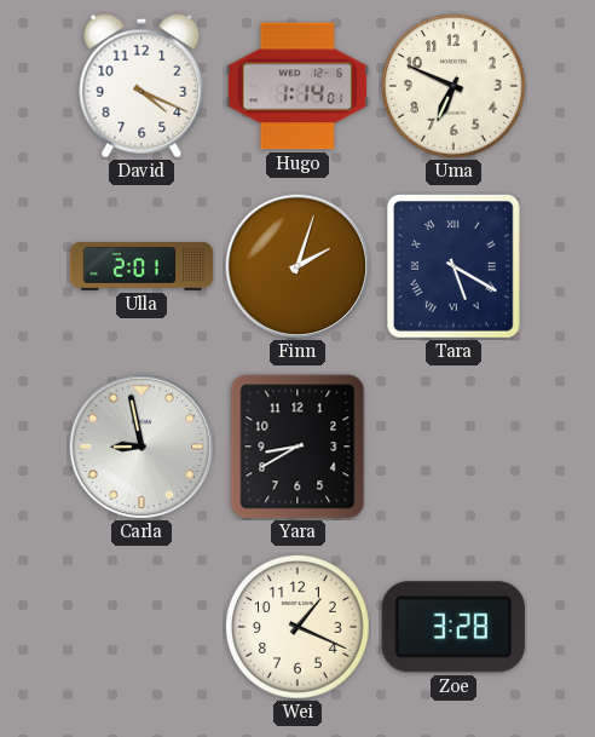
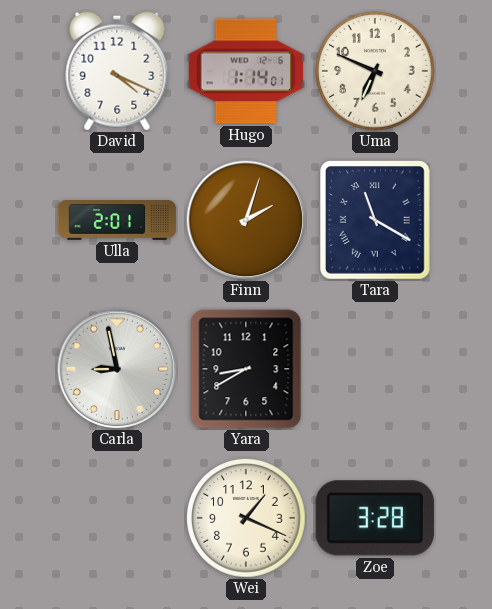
Tara: 5:20 -> 11:20
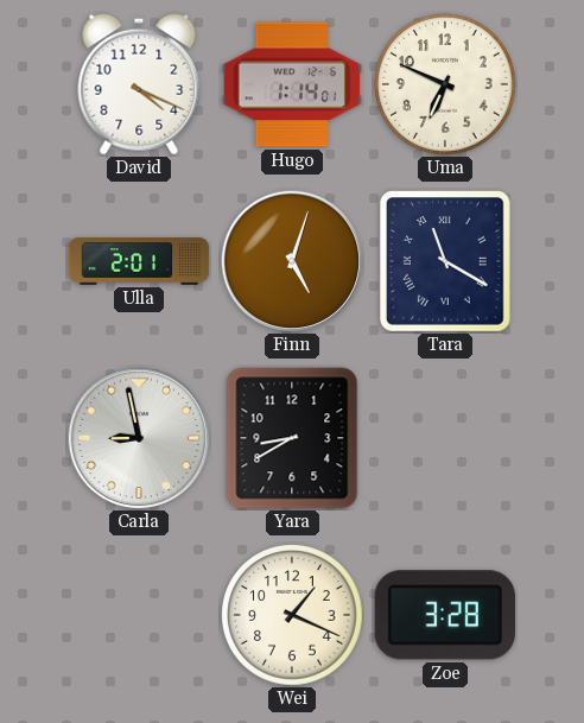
Finn: 2:03 -> 5:03
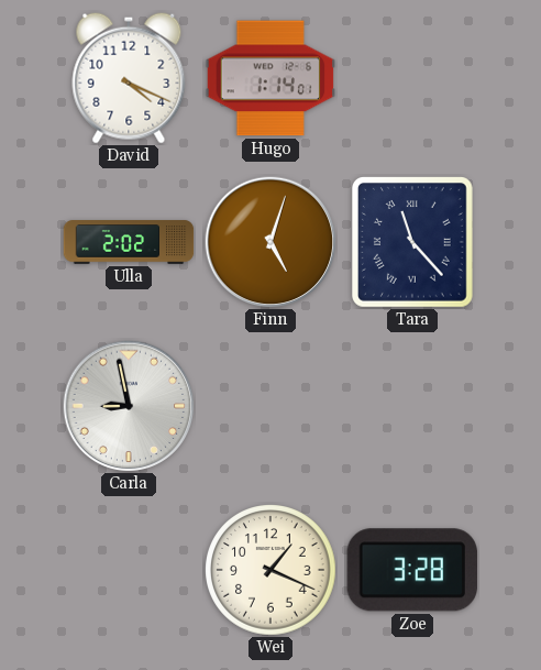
Uma: 6:49 -> none
Ulla: 2:01 -> 2:02
Tara: 11:20 -> 11:23
Yara: 8:40 -> none
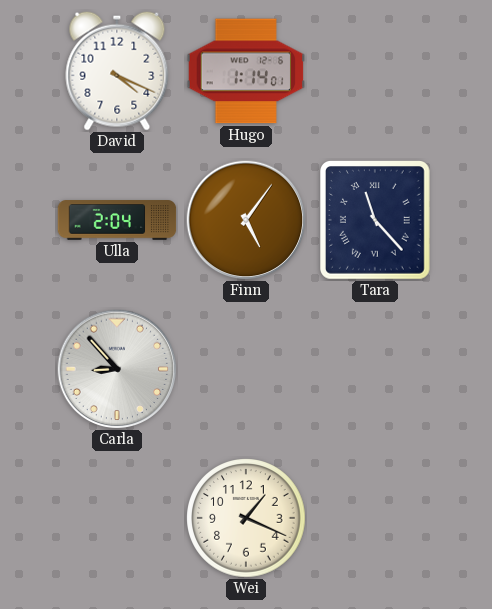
Ulla: 2:02 -> 2:04
Finn: 5:03 -> 5:06
Carla: 8:58 -> 8:53
Zoe: 3:28 -> none
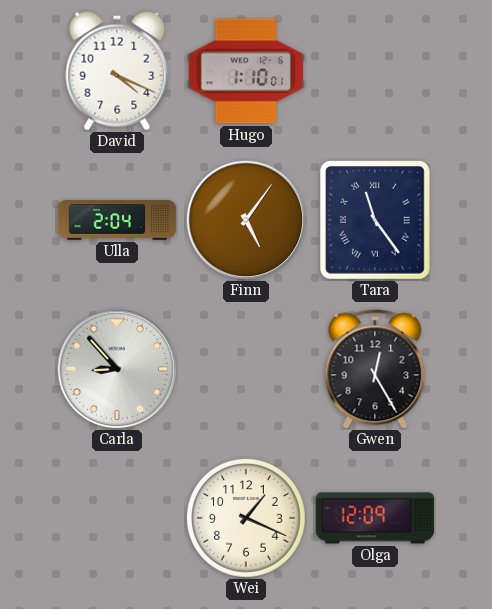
Hugo: 1:14 -> 1:10
Tara: 11:23 -> 11:24
Gwen: none -> 12:25
Olga: none -> 12:09
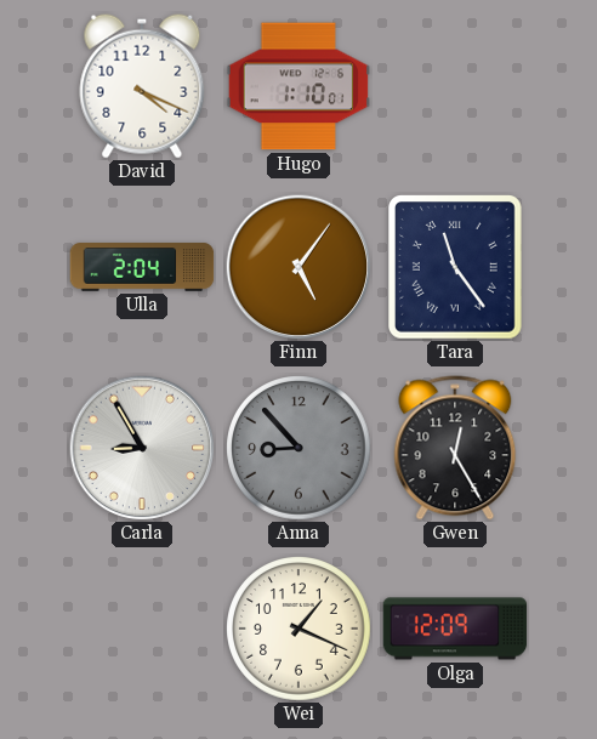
Carla: 8:53 -> 8:55
Anna: none -> 8:53
